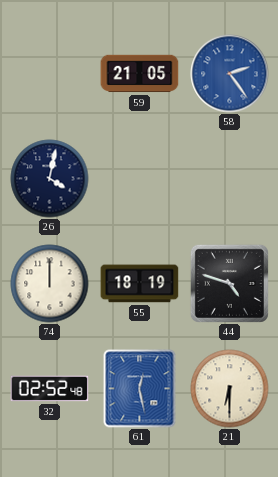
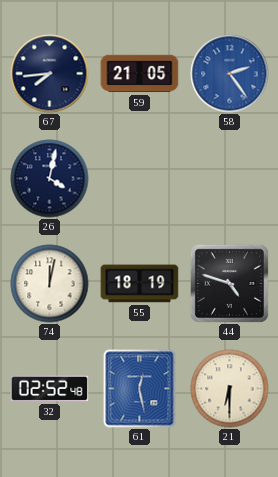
67: none -> 7:44
74: 12:00 -> 12:02
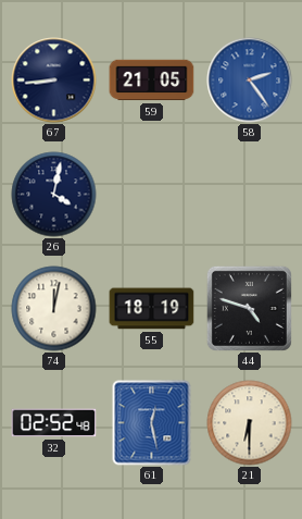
67: 7:44 -> 8:44
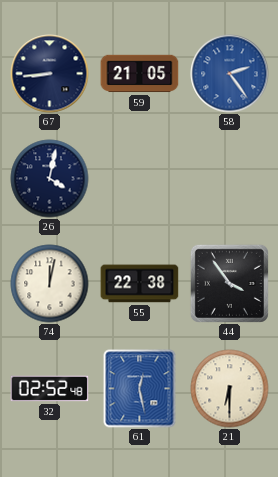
55: 18:19 -> 22:38
44: 4:48 -> 3:54
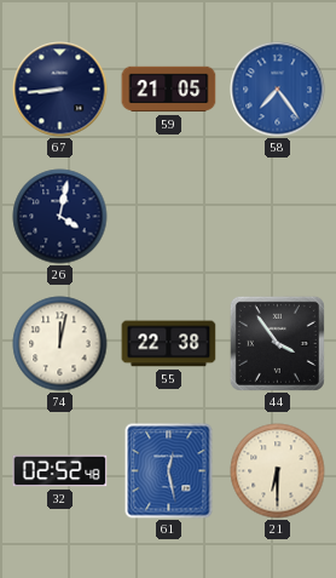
58: 2:24 -> 7:24
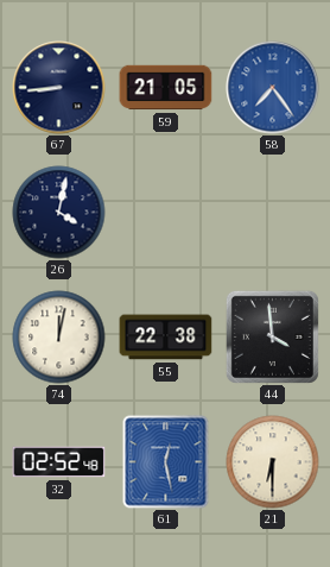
44: 3:54 -> 3:59
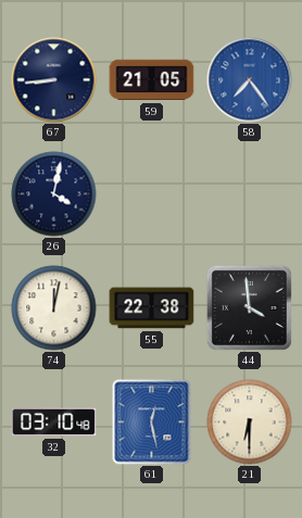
32: 02:52 -> 03:10
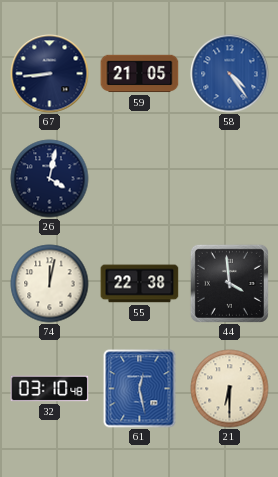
58: 7:24 -> 4:24
